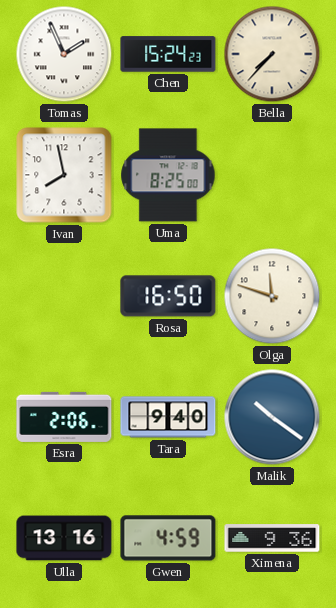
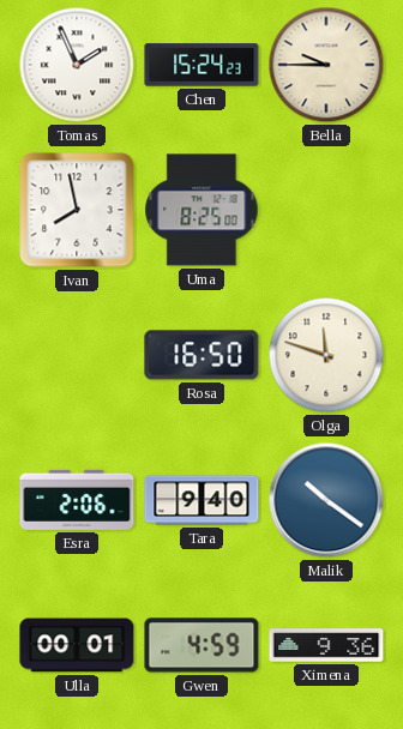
Bella: 7:37 -> 9:45
Ulla: 13:16 -> 00:01
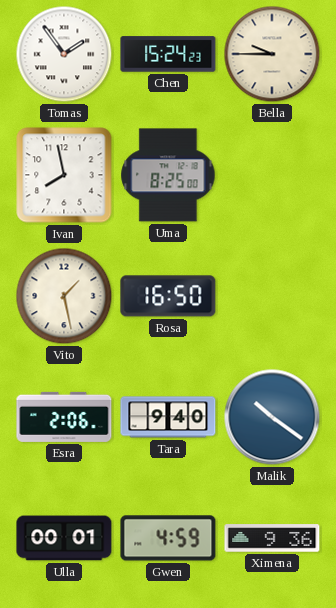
Tomas: 1:56 -> 1:54
Vito: none -> 1:28
Olga: 11:48 -> none
